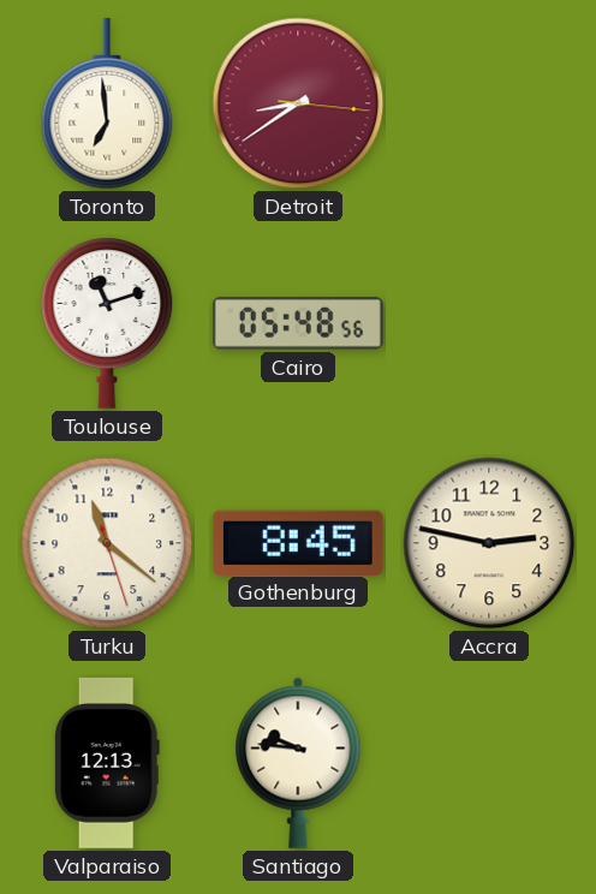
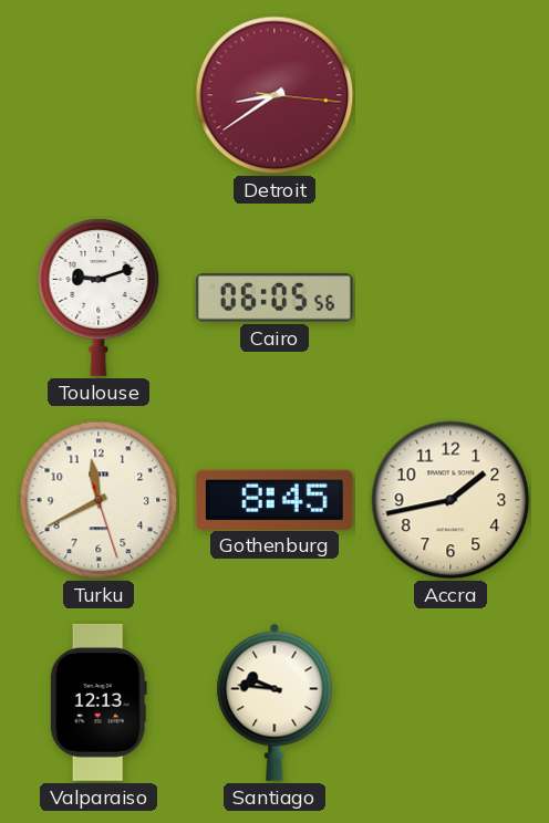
Toronto: 6:59 -> none
Toulouse: 11:12 -> 9:12
Cairo: 05:48 -> 06:05
Turku: 11:21 -> 11:40
Accra: 2:47 -> 1:43
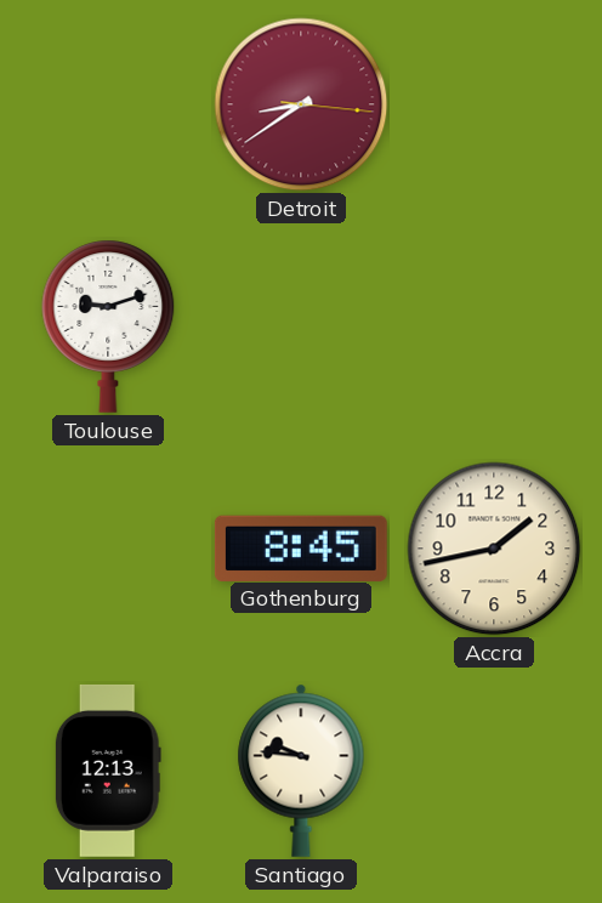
Cairo: 06:05 -> none
Turku: 11:40 -> none
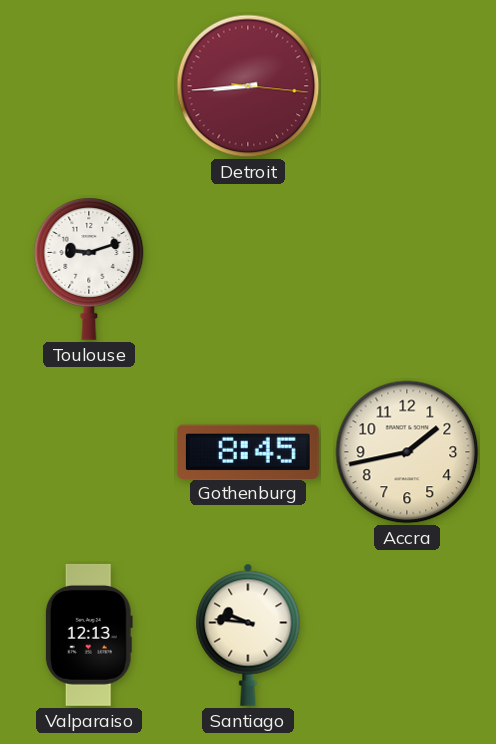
Detroit: 8:39 -> 8:44
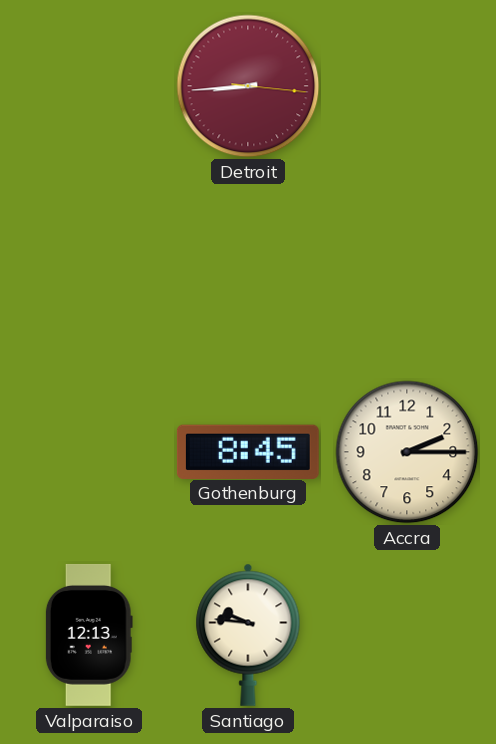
Toulouse: 9:12 -> none
Accra: 1:43 -> 2:15
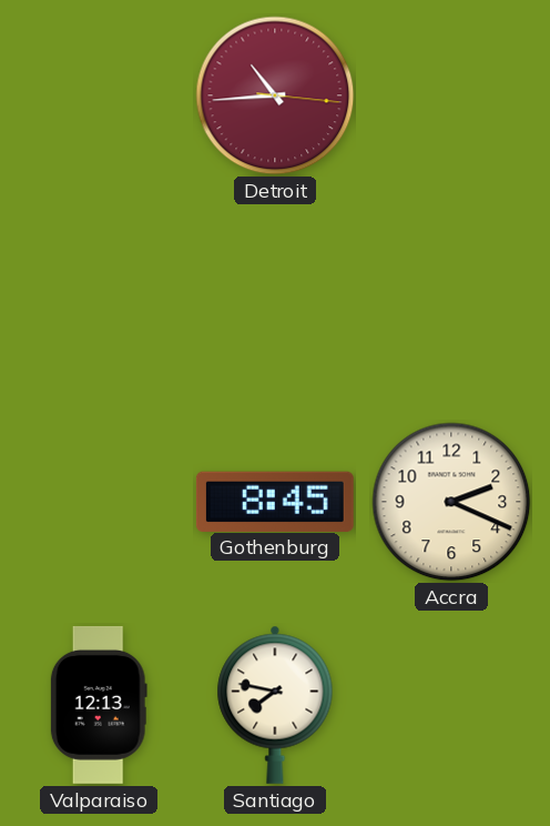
Detroit: 8:44 -> 10:44
Accra: 2:15 -> 2:19
Santiago: 9:46 -> 7:47
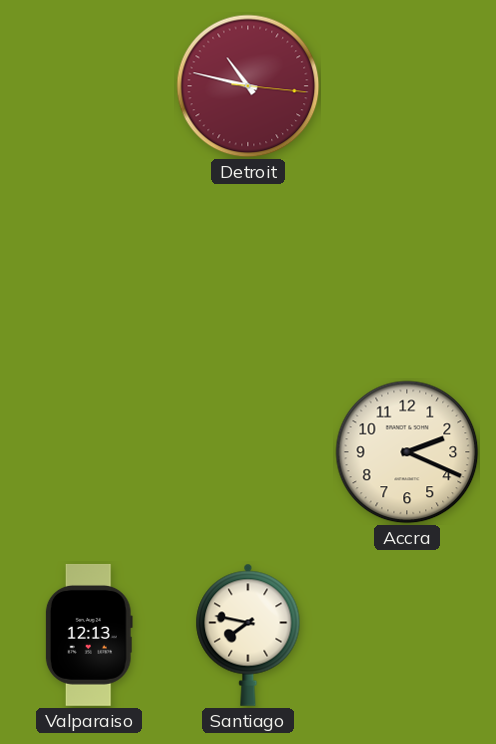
Detroit: 10:44 -> 10:47
Gothenburg: 8:45 -> none
